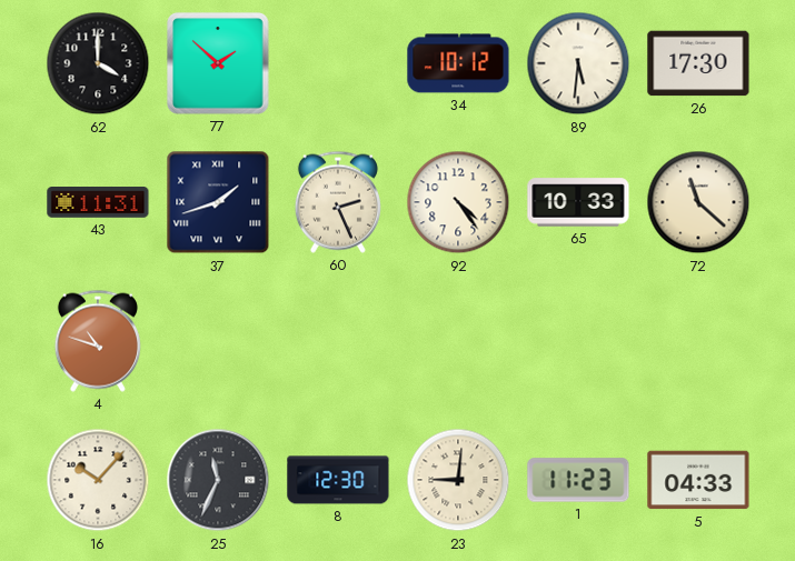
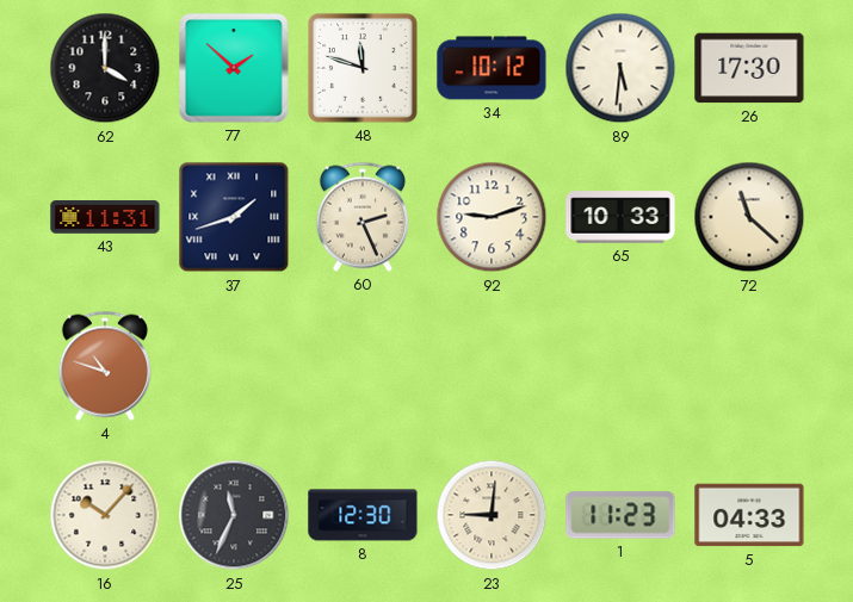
48: none -> 11:48
92: 4:24 -> 9:12
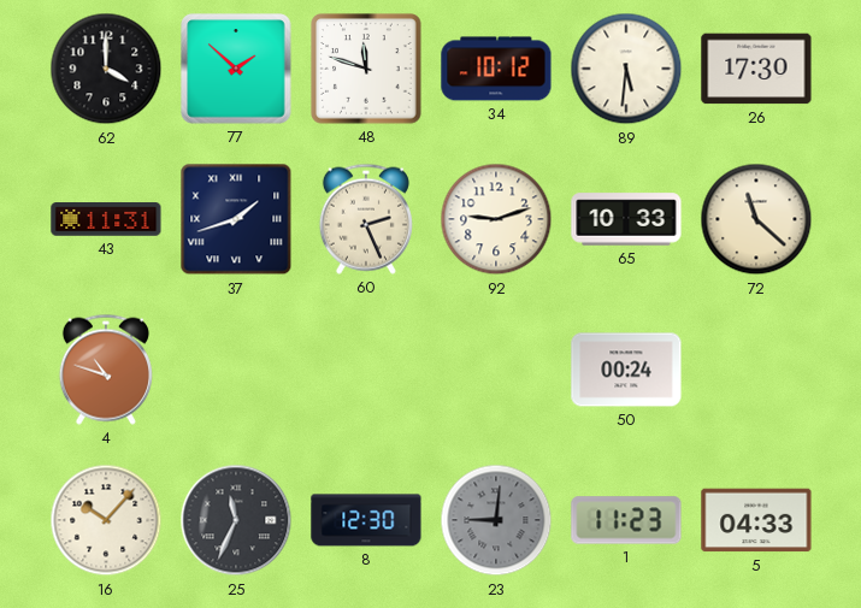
50: none -> 00:24
23 dial: cream -> grey
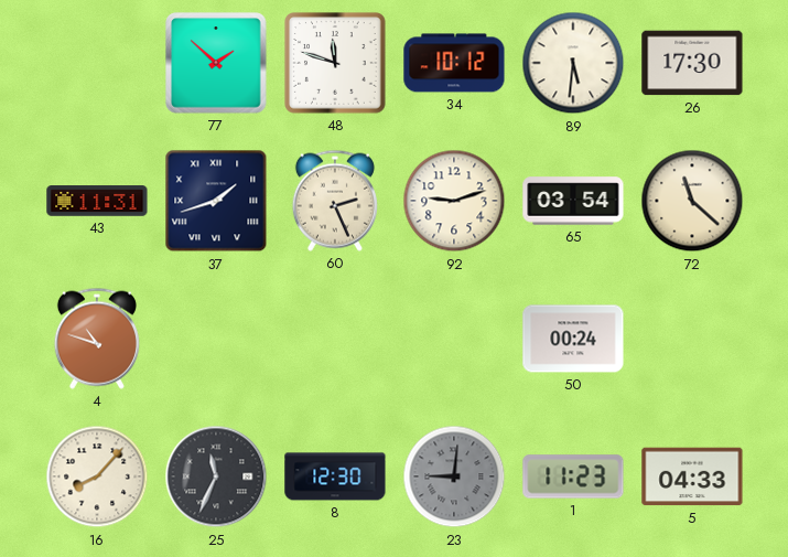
62: 4:00 -> none
65: 10:33 -> 03:54
16: 10:07 -> 8:07
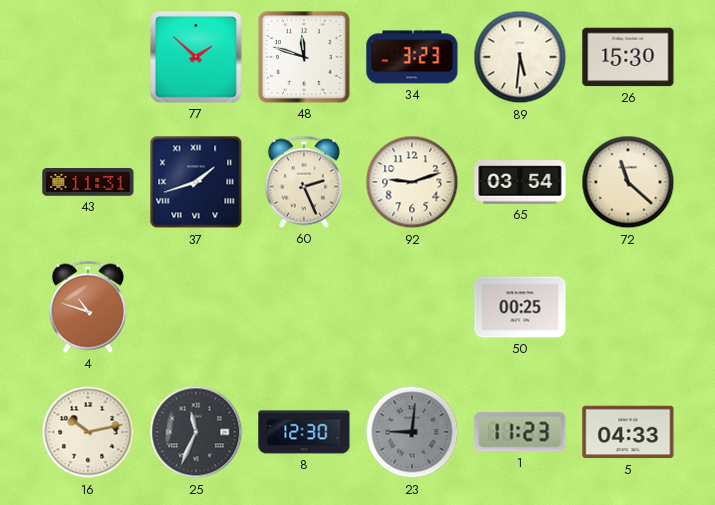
34: 10:12 -> 3:23
26: 17:30 -> 15:30
50: 00:24 -> 00:25
16: 8:07 -> 10:13
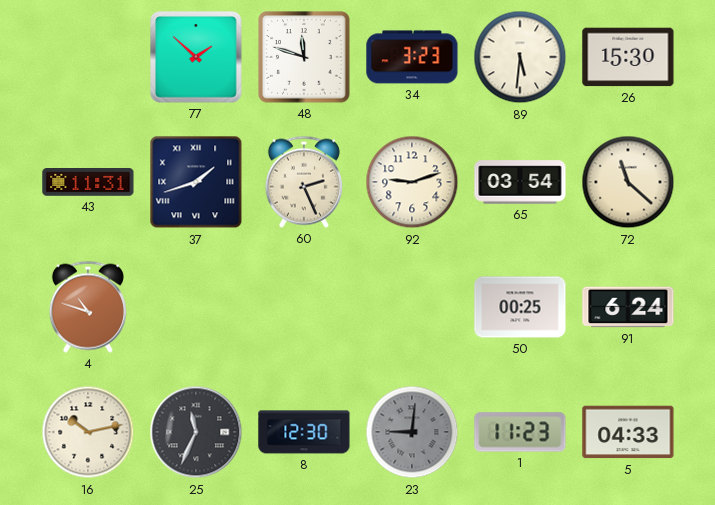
91: none -> 6:24
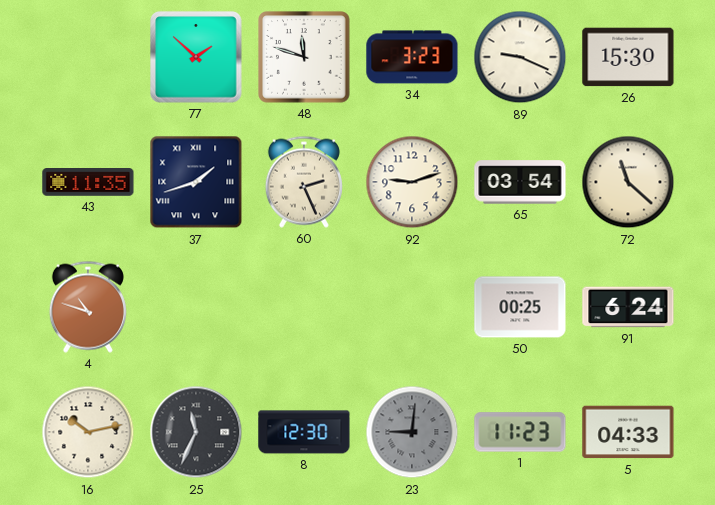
89: 5:31 -> 9:19
43: 11:31 -> 11:35
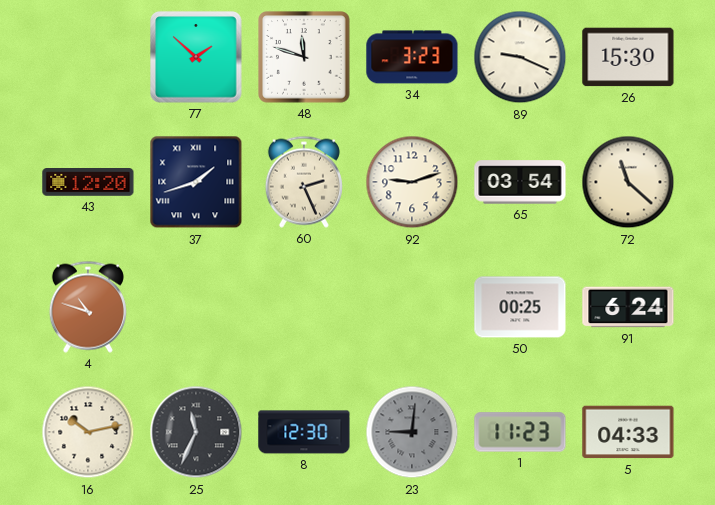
43: 11:35 -> 12:20
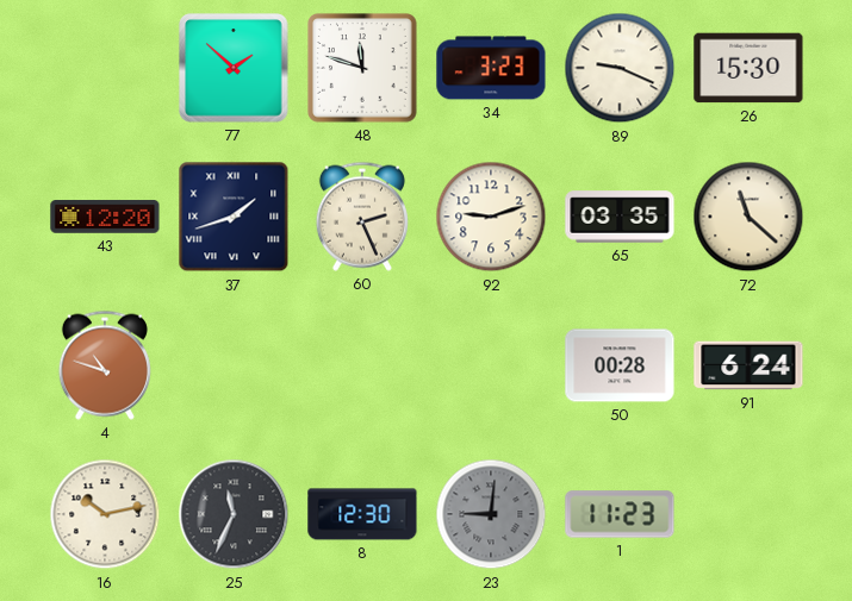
65: 03:54 -> 03:35
50: 00:25 -> 00:28
5: 04:33 -> none
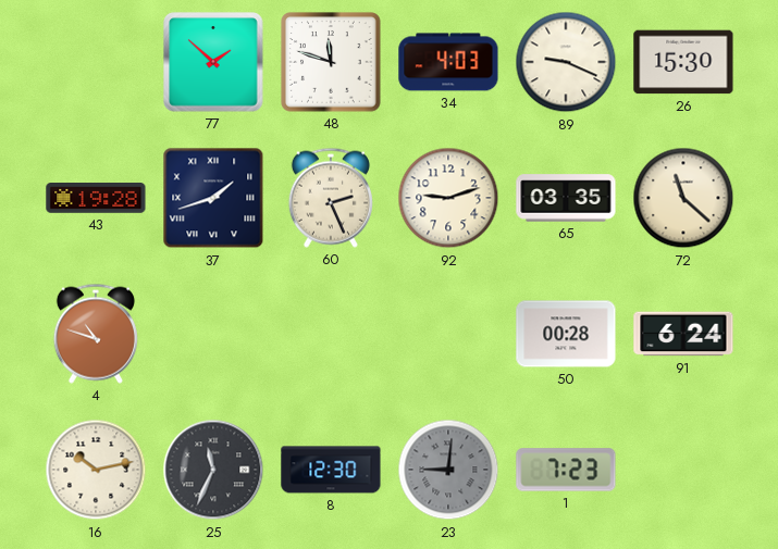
34: 3:23 -> 4:03
43: 12:20 -> 19:28
1: 11:23 -> 7:23
